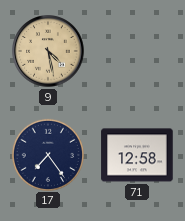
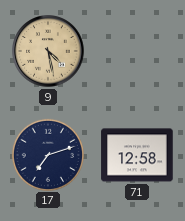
17: 7:24 -> 7:12
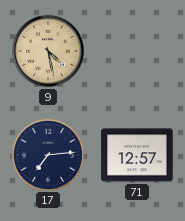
17: 7:12 -> 7:14
71: 12:58 -> 12:57
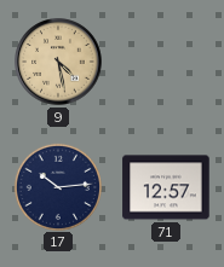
17: 7:14 -> 10:14
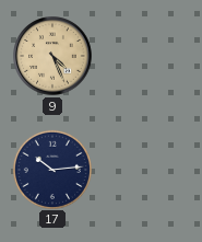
9: 4:28 -> 4:26
71: 12:57 -> none
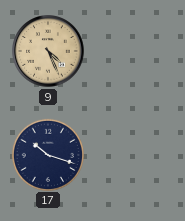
17: 10:14 -> 10:18
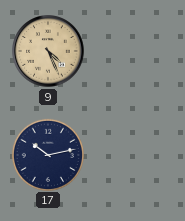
17: 10:18 -> 10:13
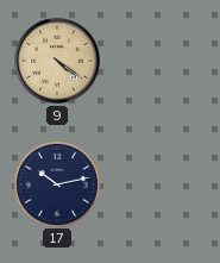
9: 4:26 -> 4:21
